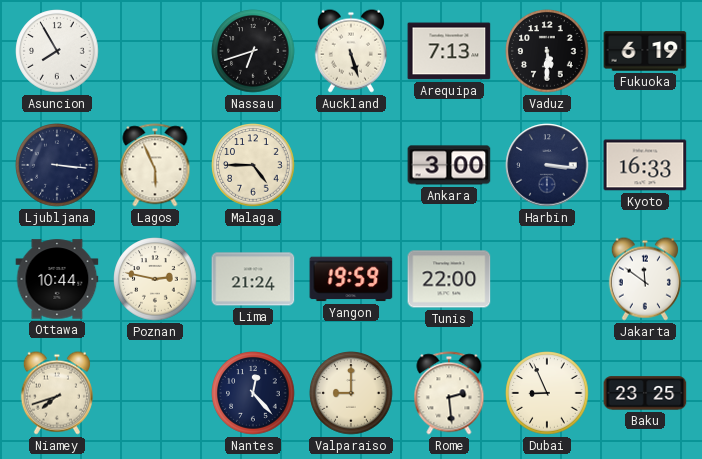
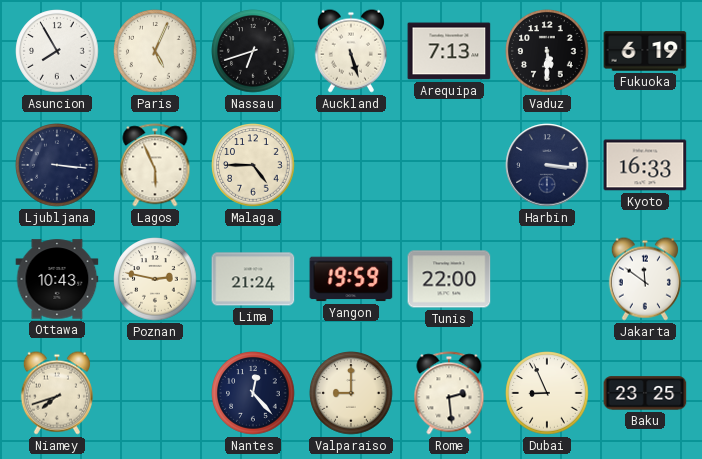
Paris: none -> 5:04
Ankara: 3:00 -> none
Ottawa: 10:44 -> 10:43
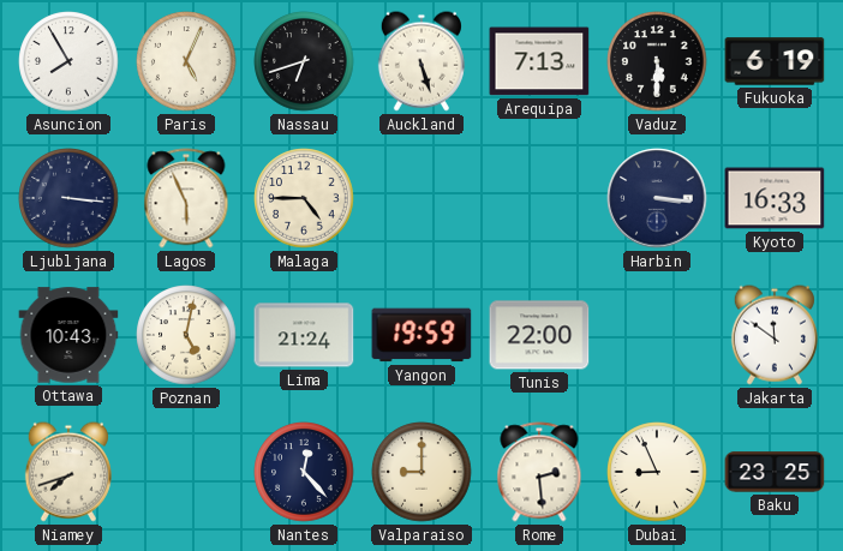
Poznan: 2:47 -> 5:02
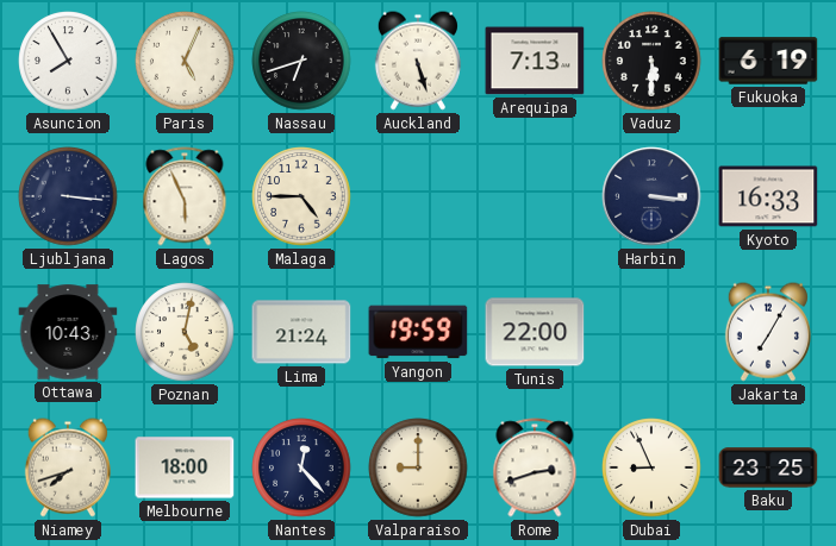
Jakarta: 11:51 -> 7:05
Melbourne: none -> 18:00
Rome: 2:29 -> 2:42
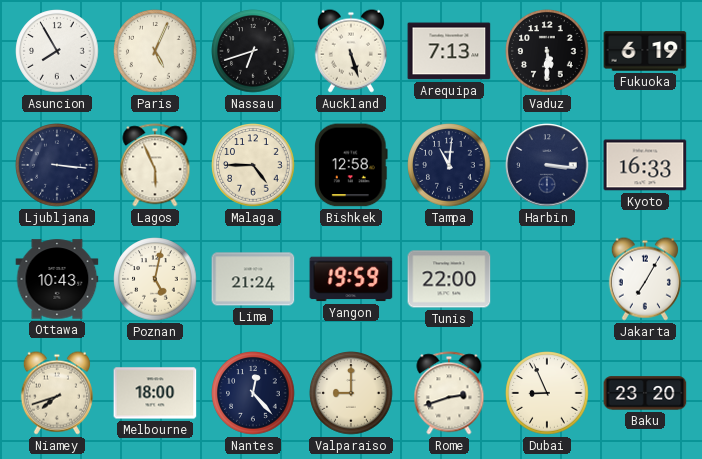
Bishkek: none -> 12:58
Tampa: none -> 11:01
Baku: 23:25 -> 23:20
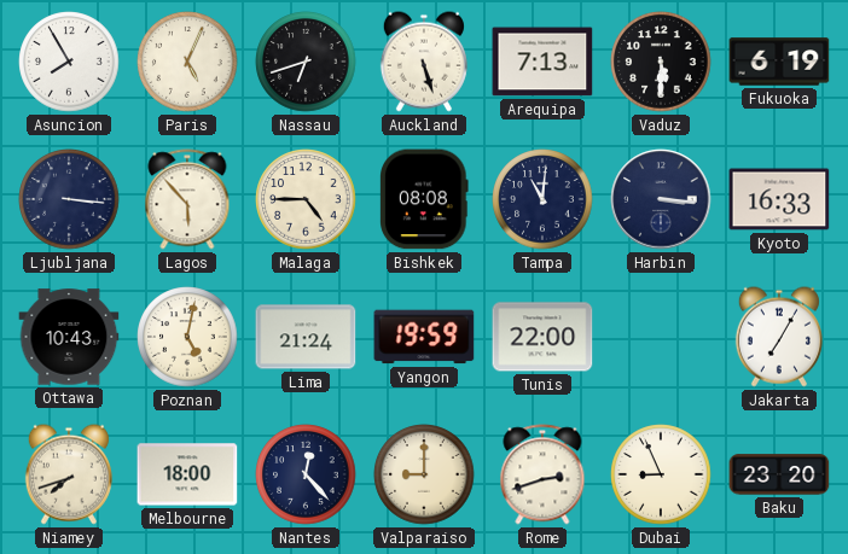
Lagos: 5:56 -> 5:53
Bishkek: 12:58 -> 08:08
